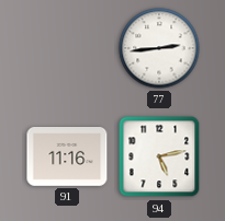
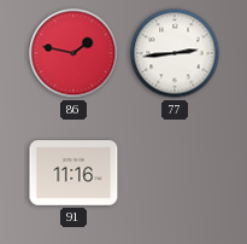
86: none -> 1:47
94: 5:13 -> none
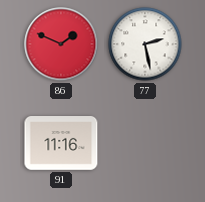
86: 1:47 -> 1:49
77: 2:44 -> 2:28
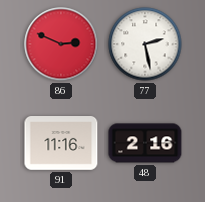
86: 1:49 -> 2:49
48: none -> 2:16
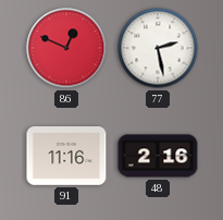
86: 2:49 -> 12:49
